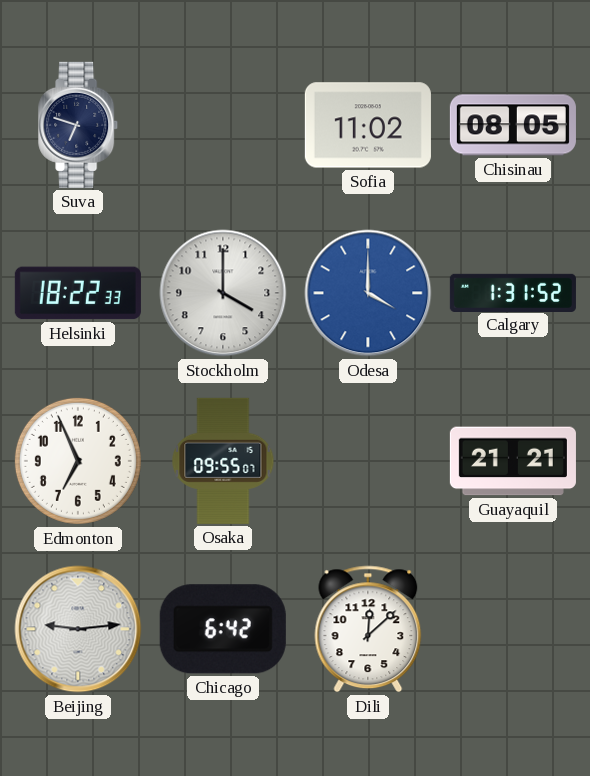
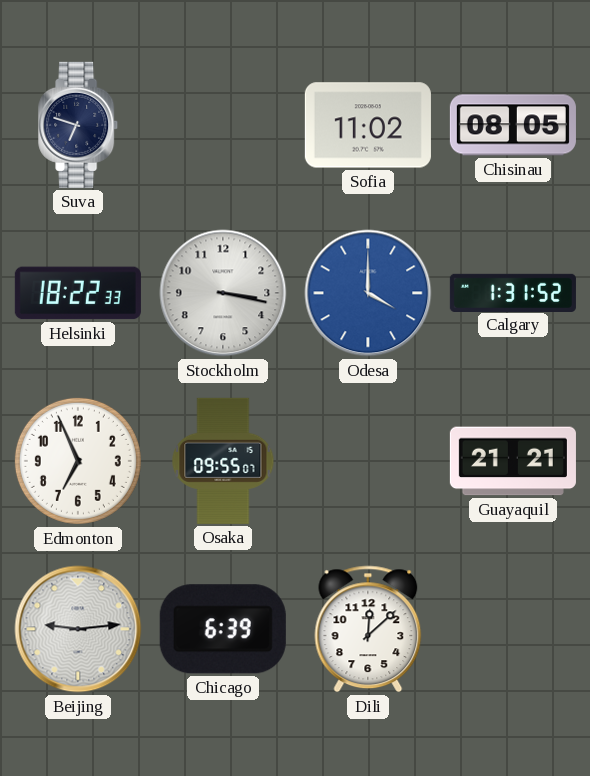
Stockholm: 4:00 -> 3:17
Chicago: 6:42 -> 6:39
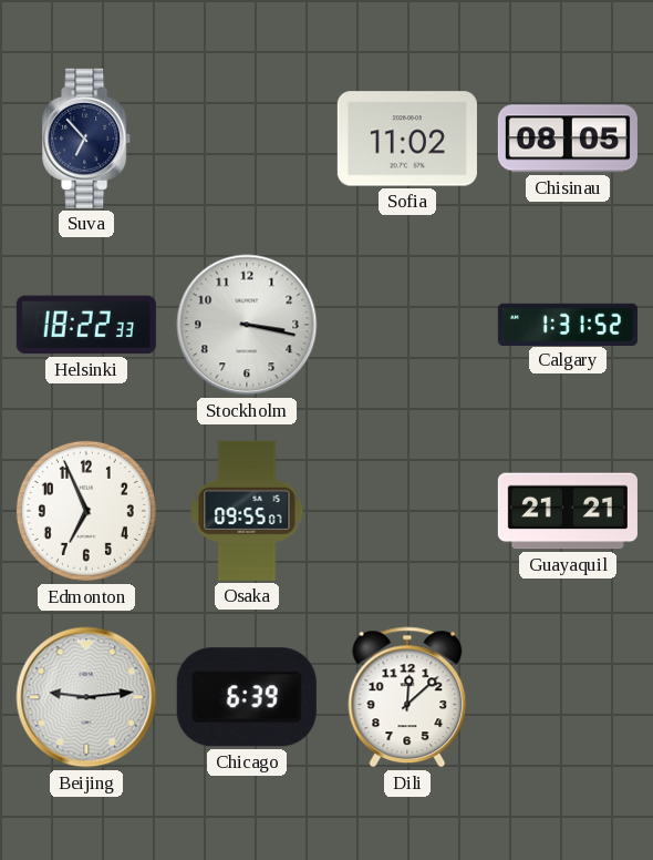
Suva: 6:48 -> 6:53
Odesa: 4:00 -> none
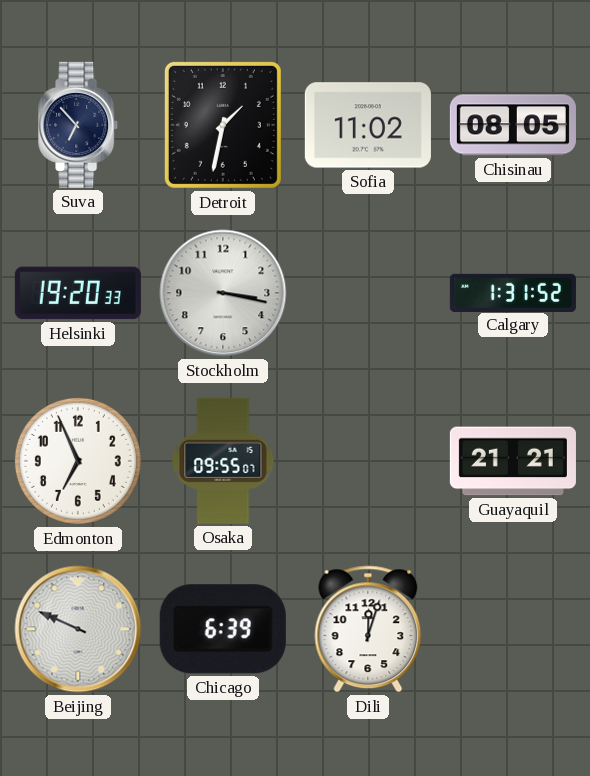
Detroit: none -> 1:32
Helsinki: 18:22 -> 19:20
Beijing: 9:14 -> 9:49
Dili: 12:08 -> 12:03
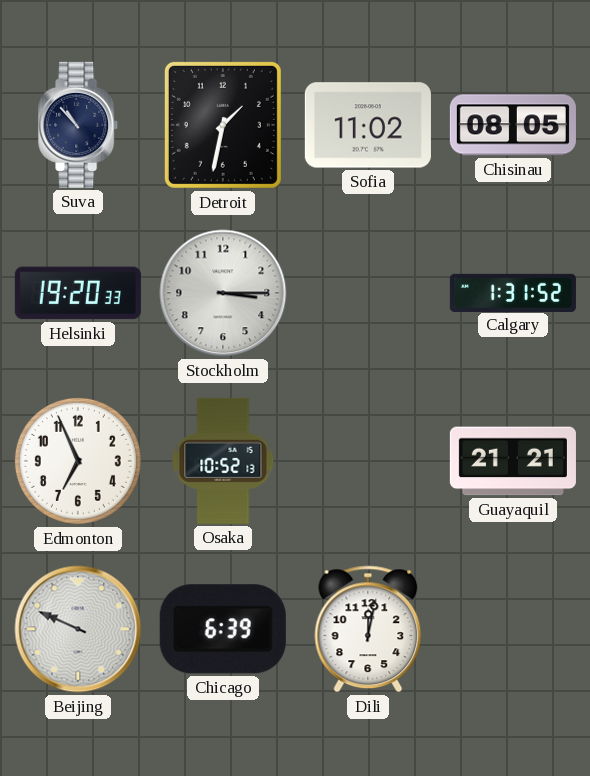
Suva: 6:53 -> 10:53
Stockholm: 3:17 -> 3:15
Osaka: 09:55 -> 10:52
Dili: 12:03 -> 12:02
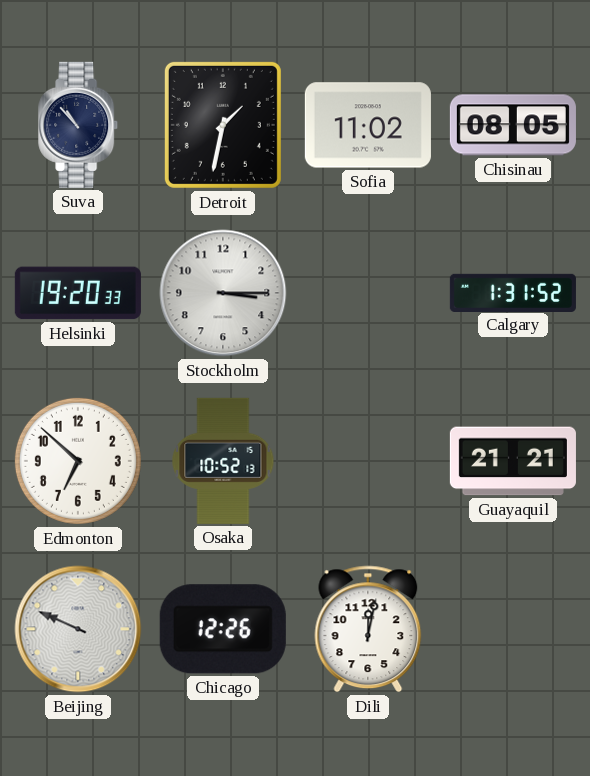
Edmonton: 6:56 -> 6:52
Chicago: 6:39 -> 12:26
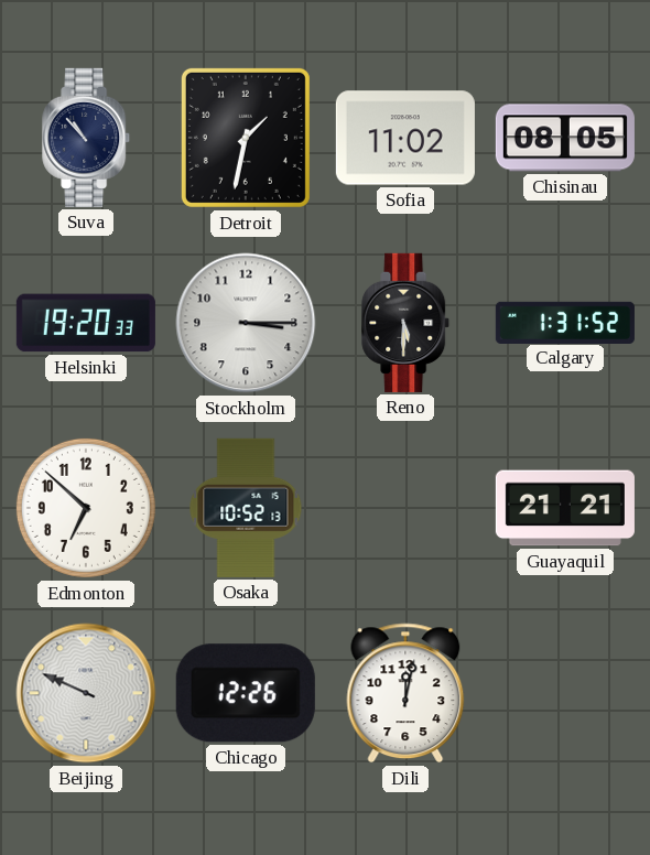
Reno: none -> 5:30
